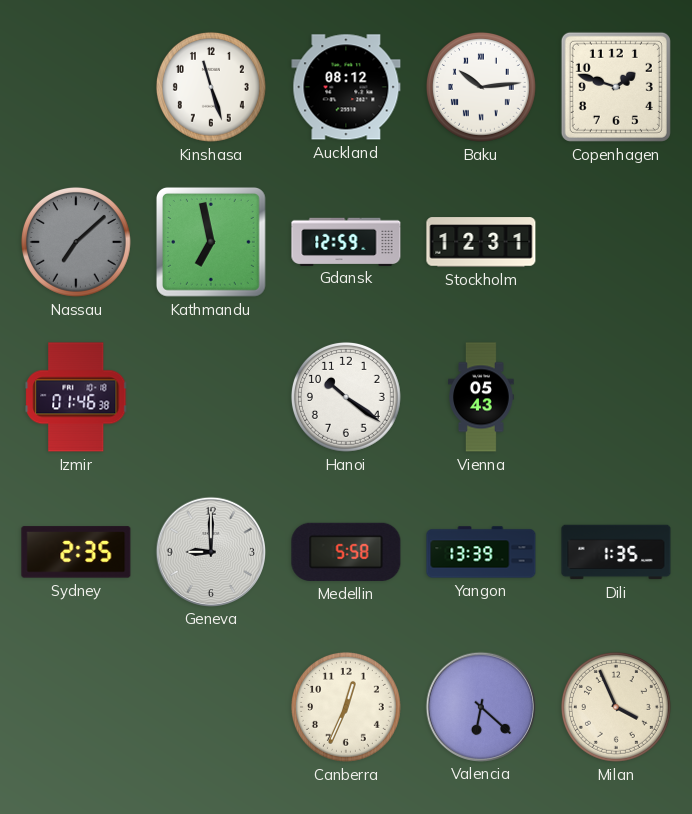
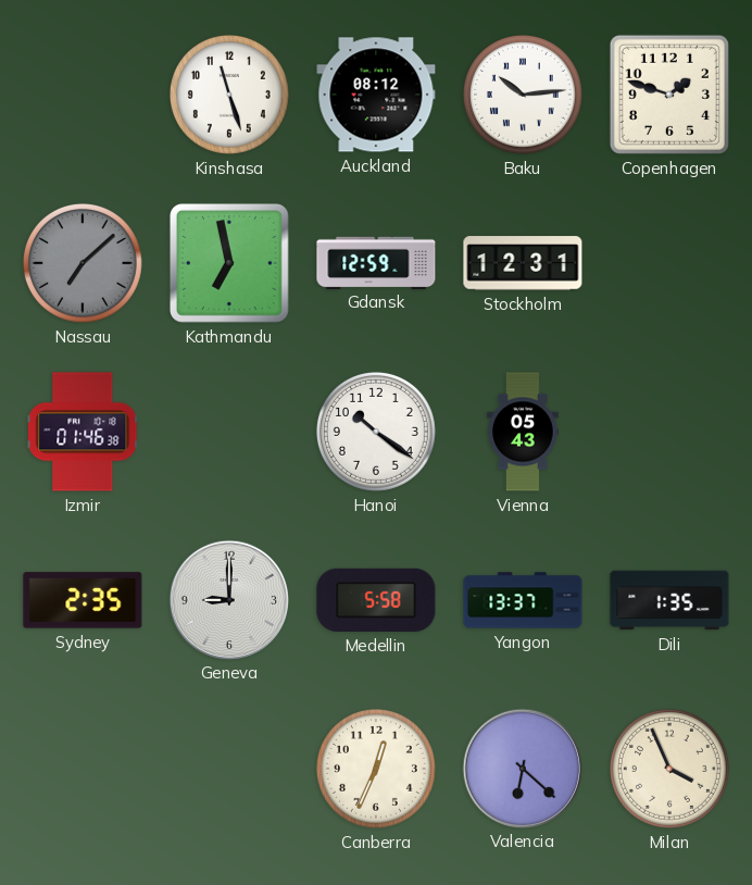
Yangon: 13:39 -> 13:37
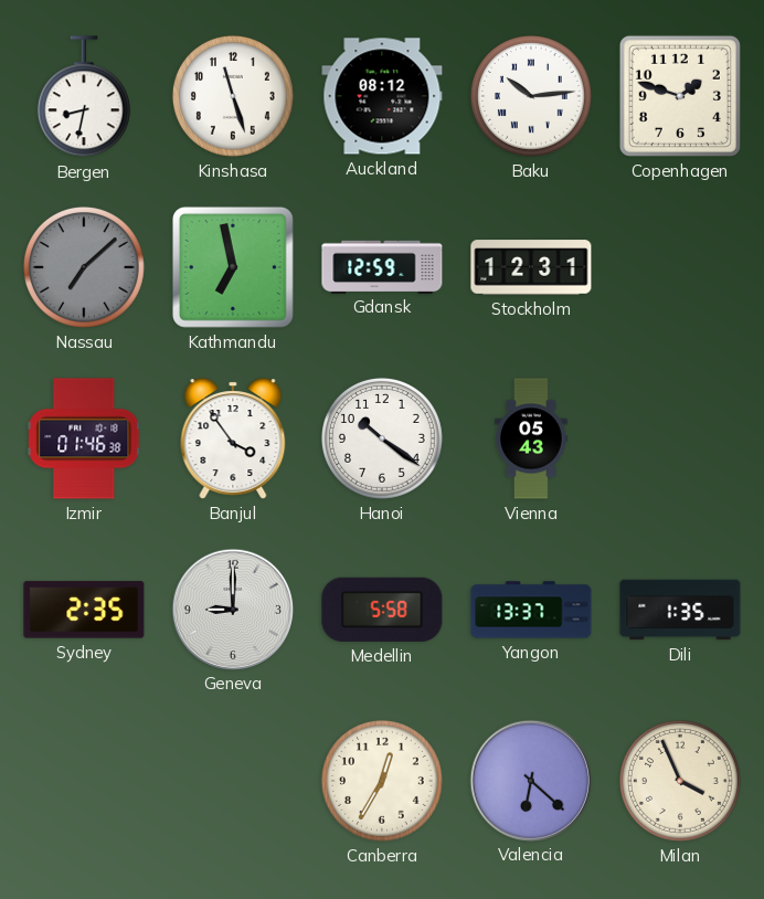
Bergen: none -> 8:32
Banjul: none -> 3:54
Canberra: 12:34 -> 12:35
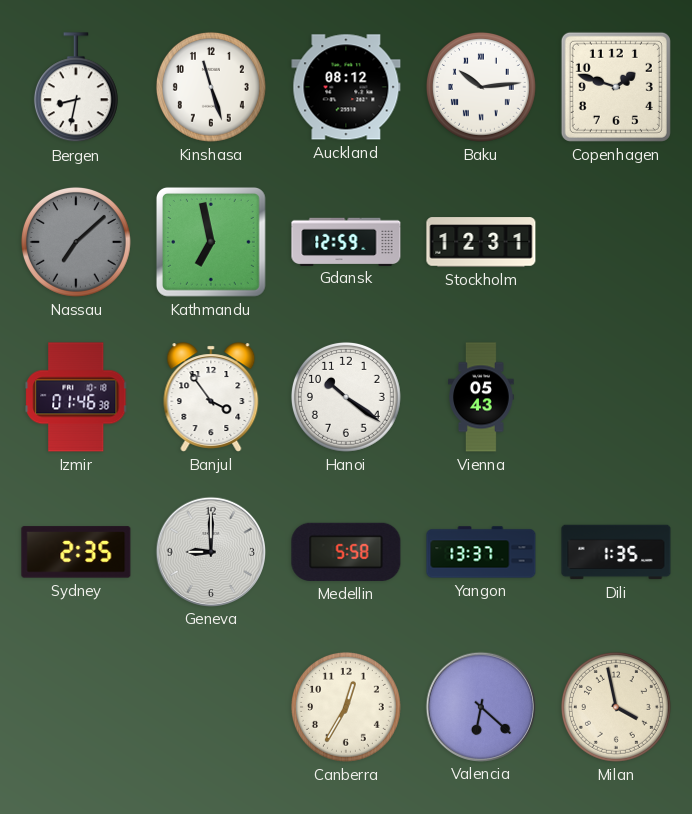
Milan: 3:56 -> 3:58
